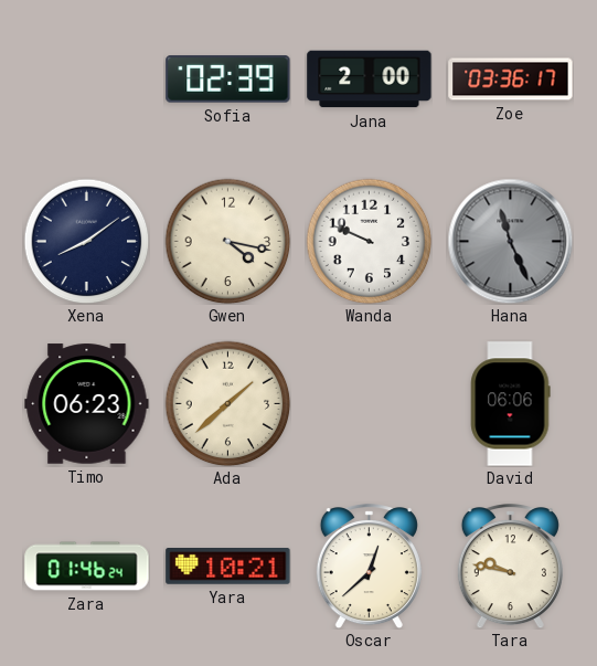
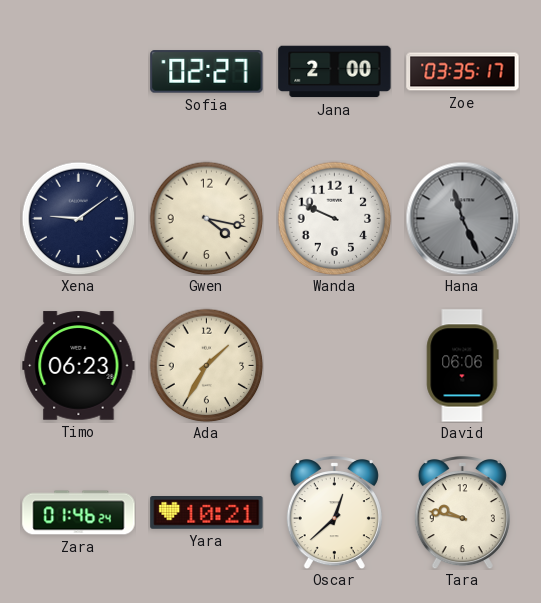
Sofia: 02:39 -> 02:27
Zoe: 03:36 -> 03:35
Xena: 8:09 -> 9:09
Ada: 1:38 -> 1:35
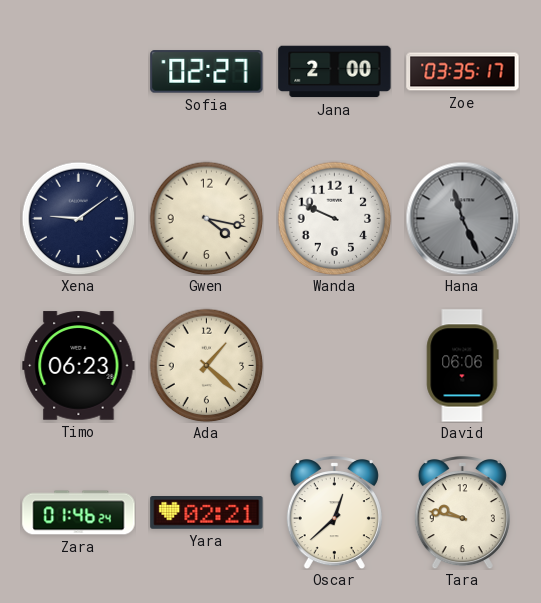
Ada: 1:35 -> 1:22
Yara: 10:21 -> 02:21
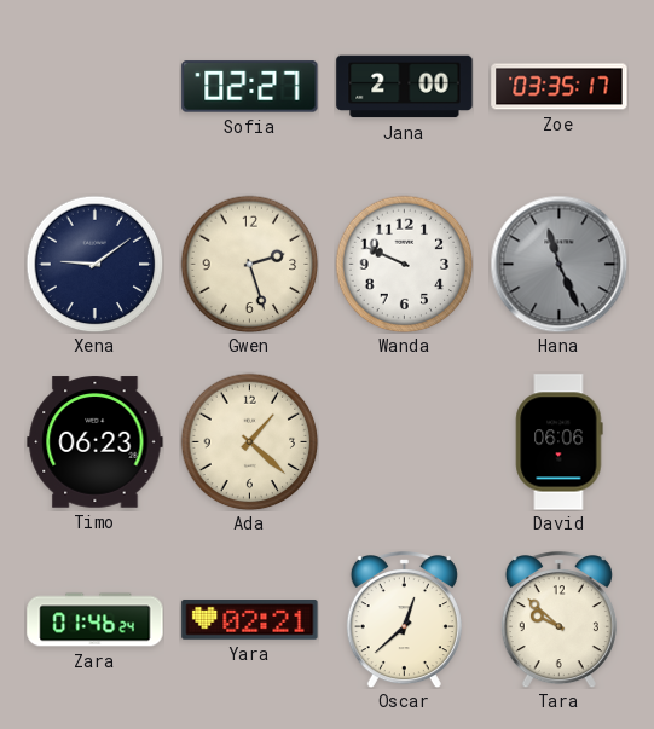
Gwen: 4:17 -> 2:27
Tara: 9:47 -> 9:52
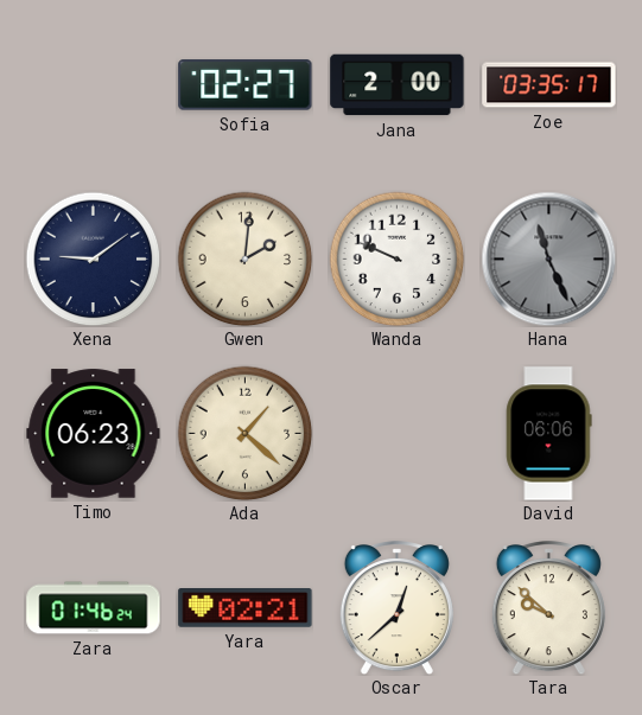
Gwen: 2:27 -> 2:01
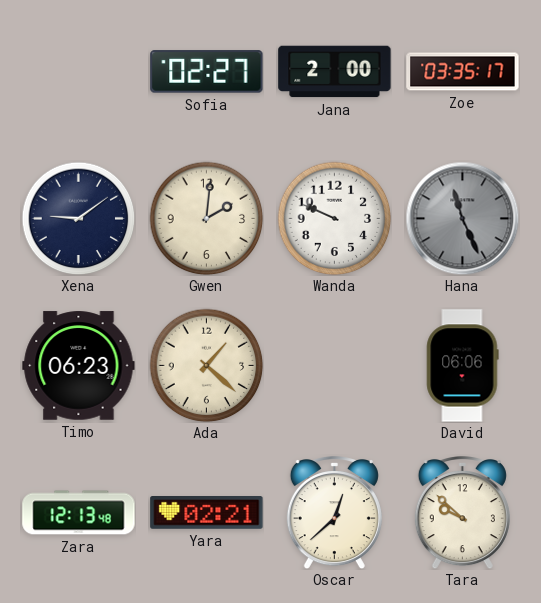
Zara: 01:46 -> 12:13
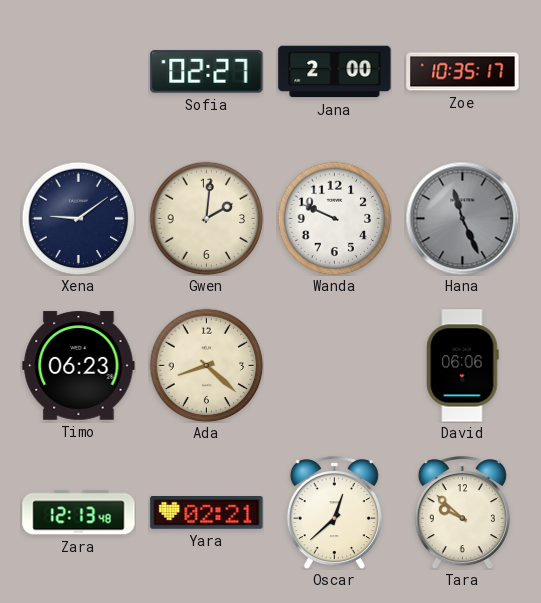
Zoe: 03:35 -> 10:35
Ada: 1:22 -> 8:22
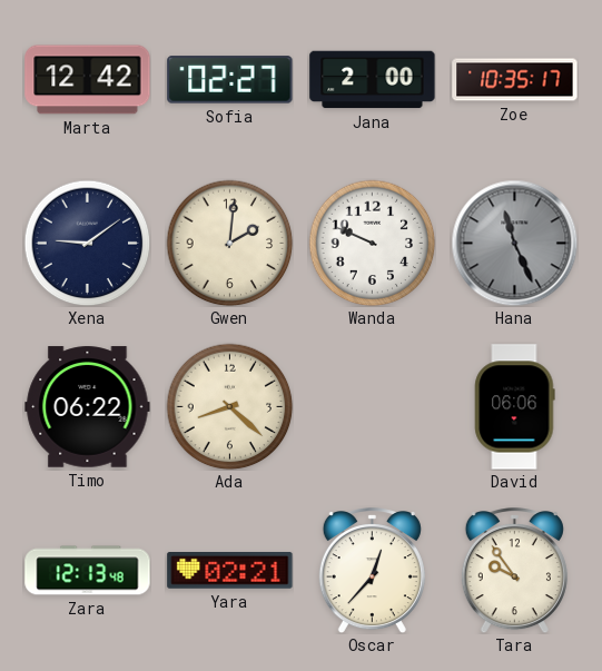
Marta: none -> 12:42
Timo: 06:23 -> 06:22
Oscar: 12:38 -> 12:37
Tara: 9:52 -> 9:54
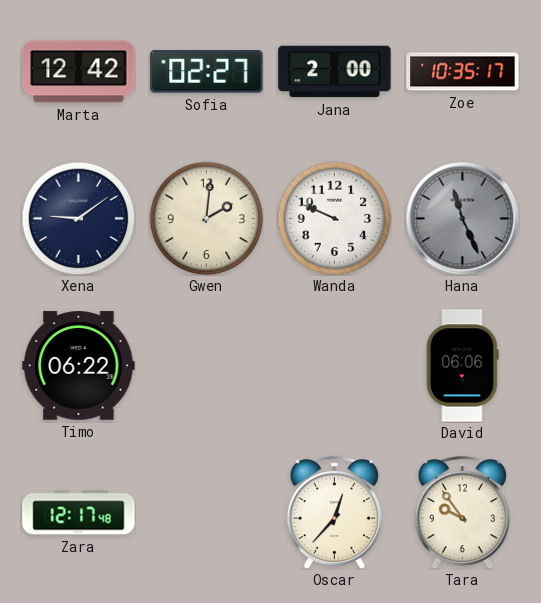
Ada: 8:22 -> none
Zara: 12:13 -> 12:17
Yara: 02:21 -> none
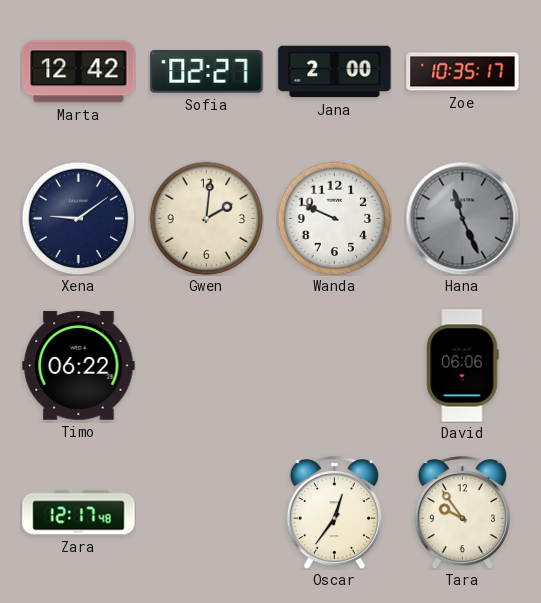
Oscar: 12:37 -> 12:36
